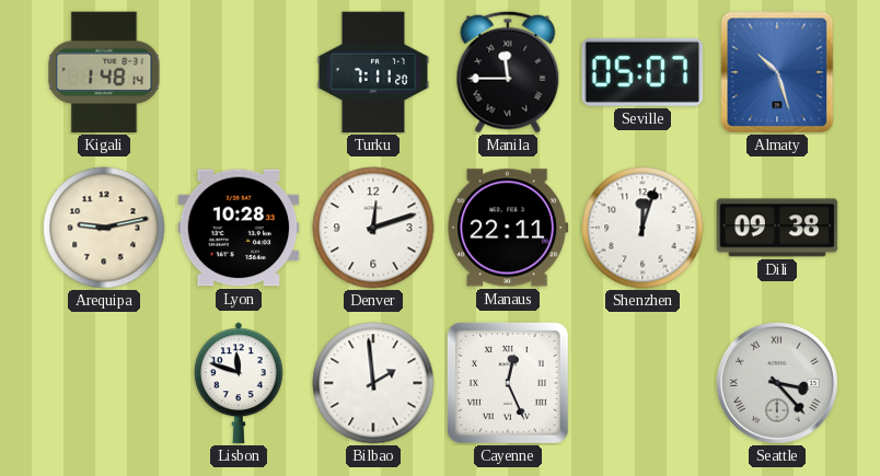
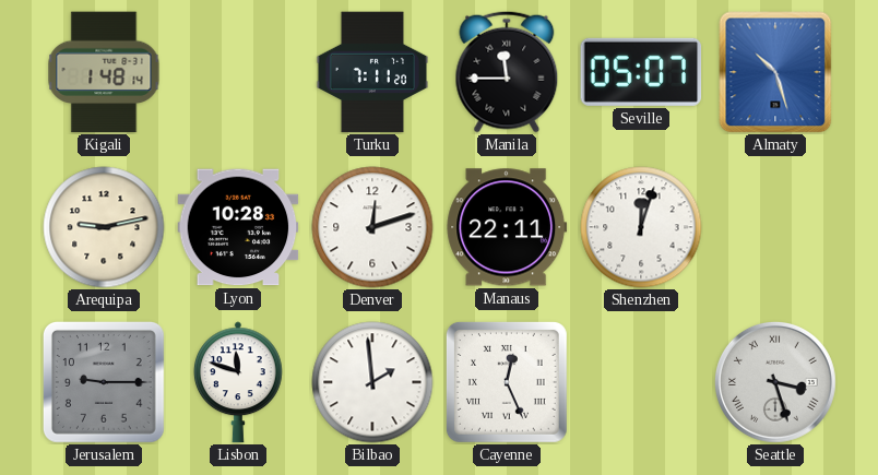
Dili: 09:38 -> none
Jerusalem: none -> 9:15
Seattle: 3:23 -> 3:27
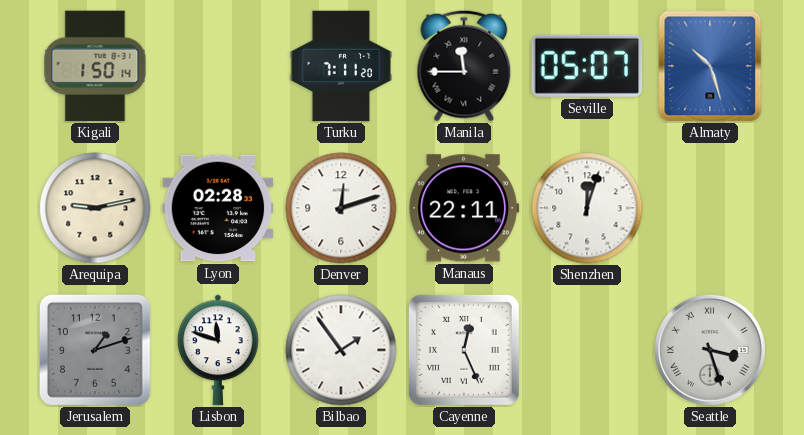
Kigali: 1:48 -> 1:50
Lyon: 10:28 -> 02:28
Jerusalem: 9:15 -> 1:12
Bilbao: 1:59 -> 1:54
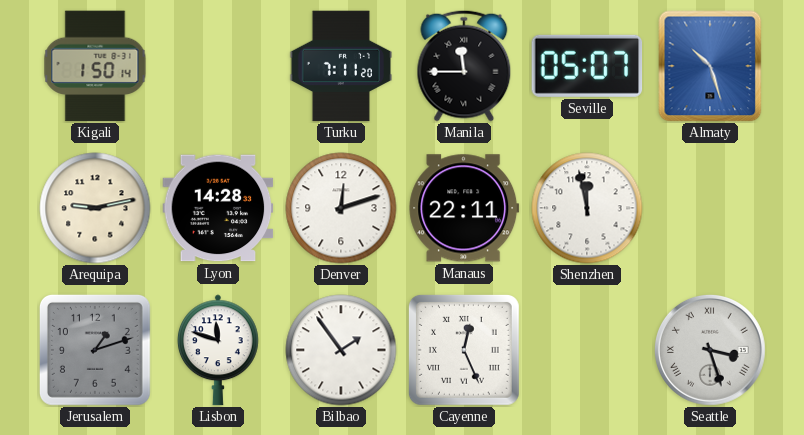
Lyon: 02:28 -> 14:28
Shenzhen: 12:03 -> 11:58
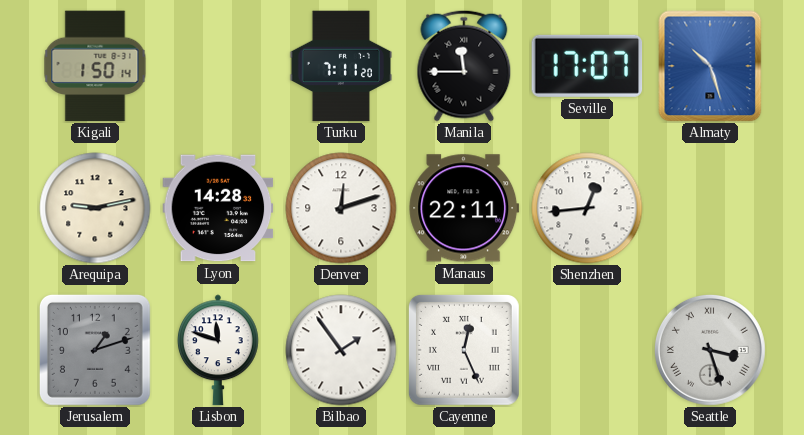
Seville: 05:07 -> 17:07
Shenzhen: 11:58 -> 12:44
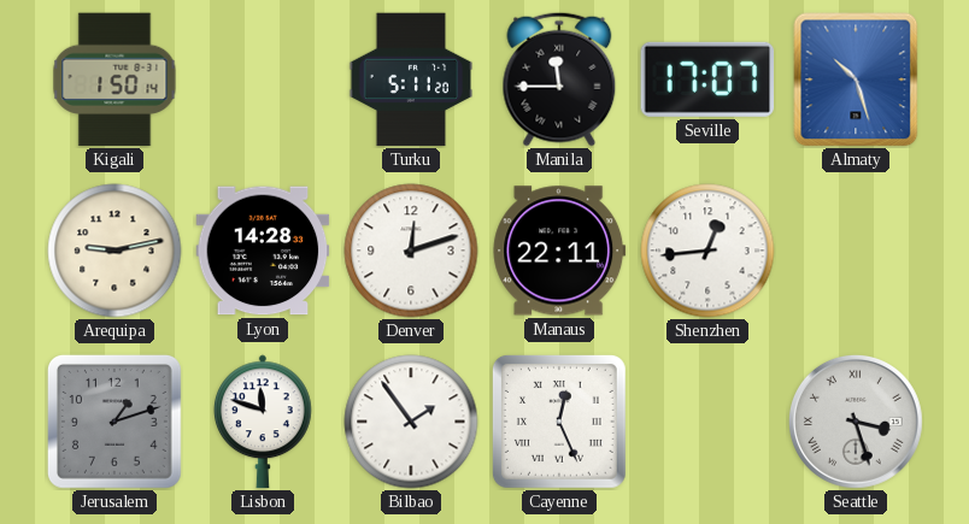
Turku: 7:11 -> 5:11
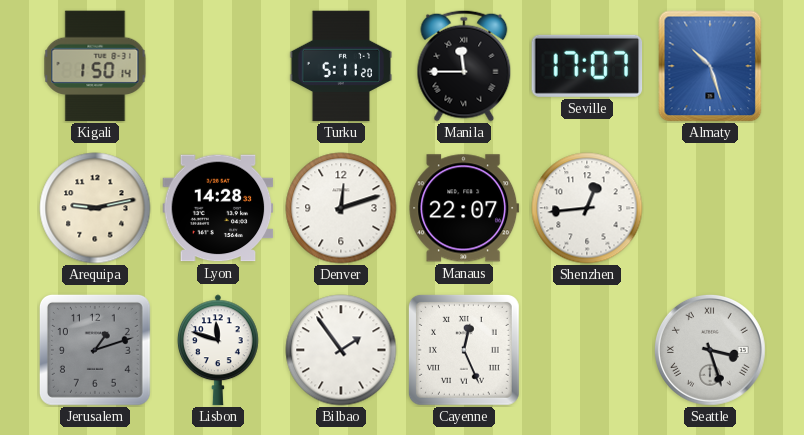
Manaus: 22:11 -> 22:07
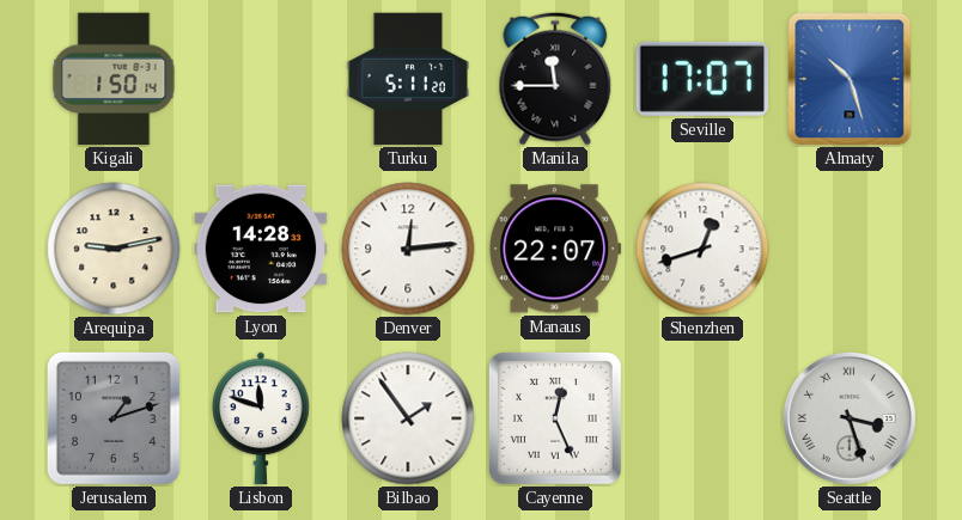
Denver: 12:12 -> 12:14
Shenzhen: 12:44 -> 12:42
